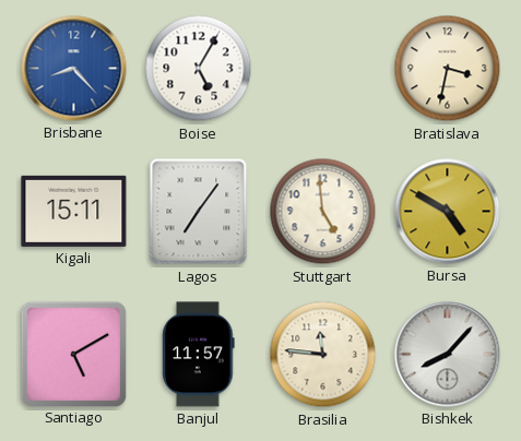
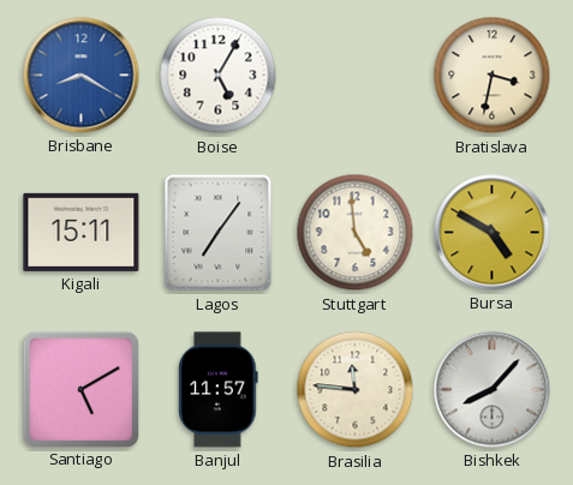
Brisbane: 8:23 -> 8:20
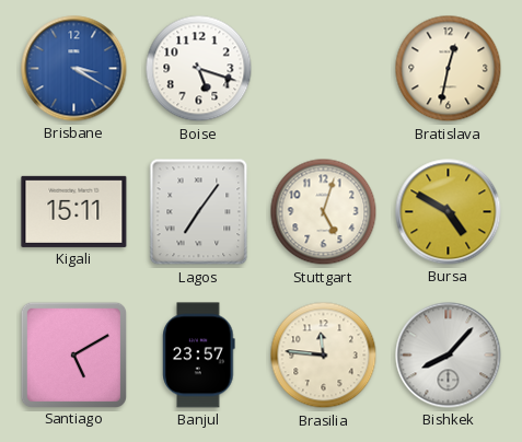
Brisbane: 8:20 -> 3:20
Boise: 5:05 -> 5:18
Bratislava: 3:32 -> 12:32
Stuttgart: 4:59 -> 5:03
Banjul: 11:57 -> 23:57
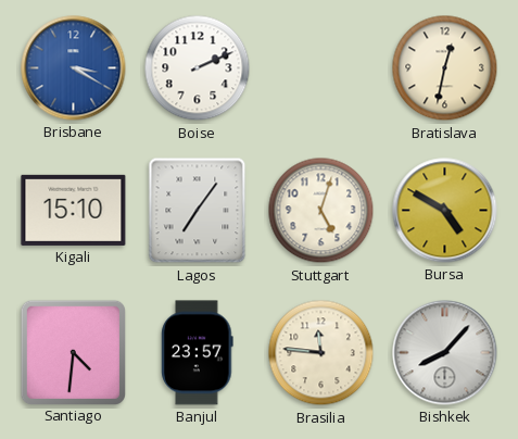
Boise: 5:18 -> 2:11
Kigali: 15:11 -> 15:10
Santiago: 5:10 -> 4:31
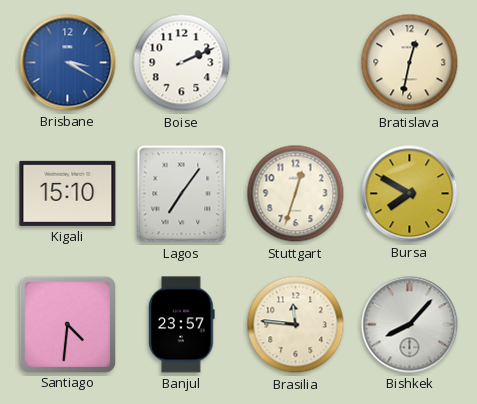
Stuttgart: 5:03 -> 12:33
Bursa: 4:50 -> 7:50
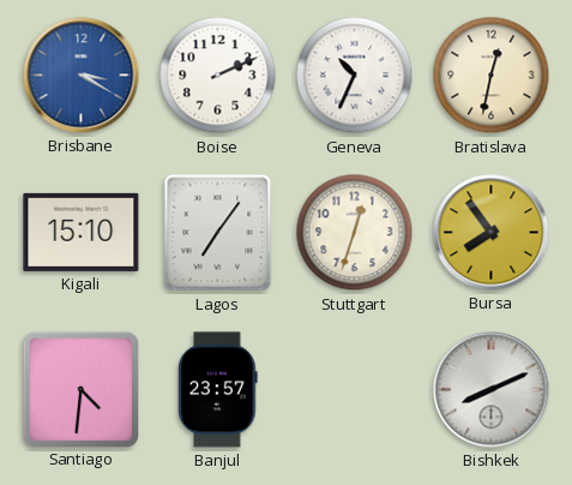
Geneva: none -> 10:34
Bursa: 7:50 -> 7:54
Brasilia: 11:46 -> none
Bishkek: 8:07 -> 8:11
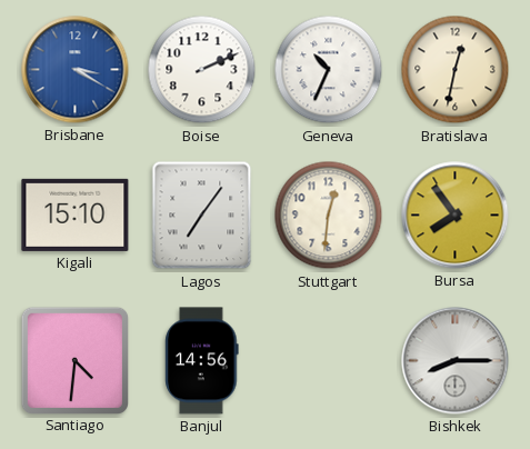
Stuttgart: 12:33 -> 12:31
Banjul: 23:57 -> 14:56
Bishkek: 8:11 -> 8:15
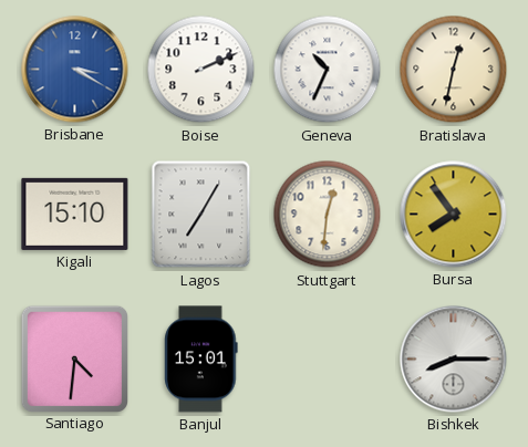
Lagos: 7:06 -> 7:05
Banjul: 14:56 -> 15:01
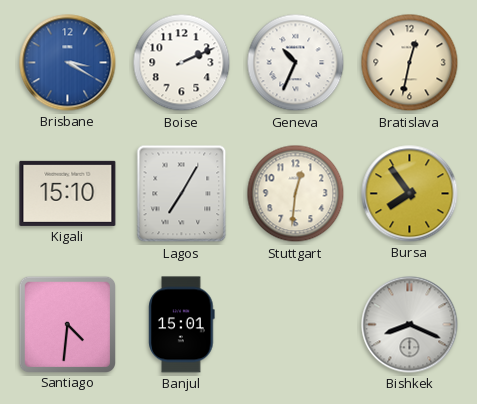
Bishkek: 8:15 -> 8:19
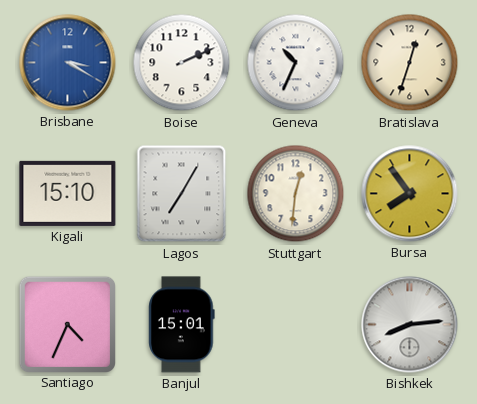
Bratislava: 12:32 -> 12:33
Santiago: 4:31 -> 4:34
Bishkek: 8:19 -> 8:14
